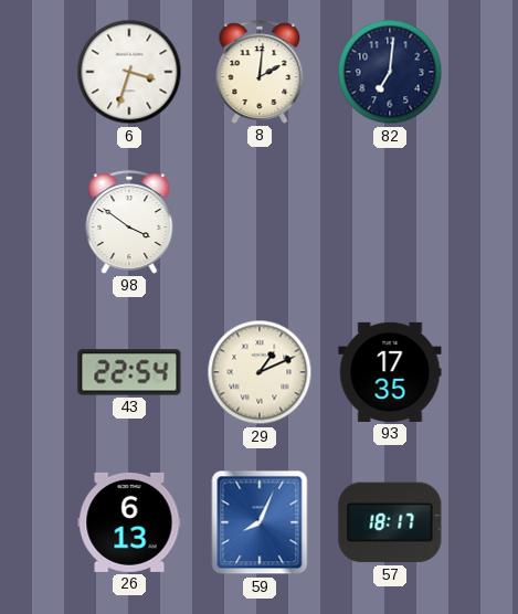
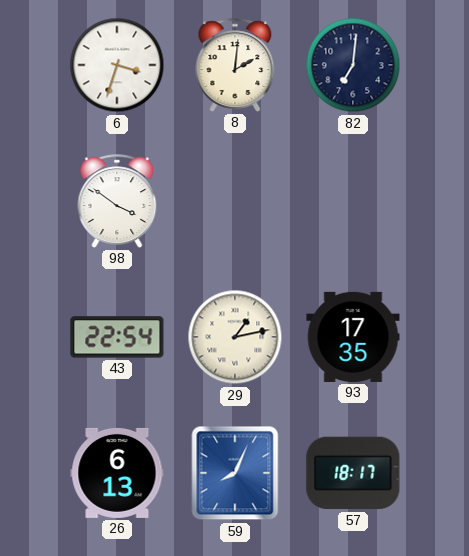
29: 1:11 -> 1:13
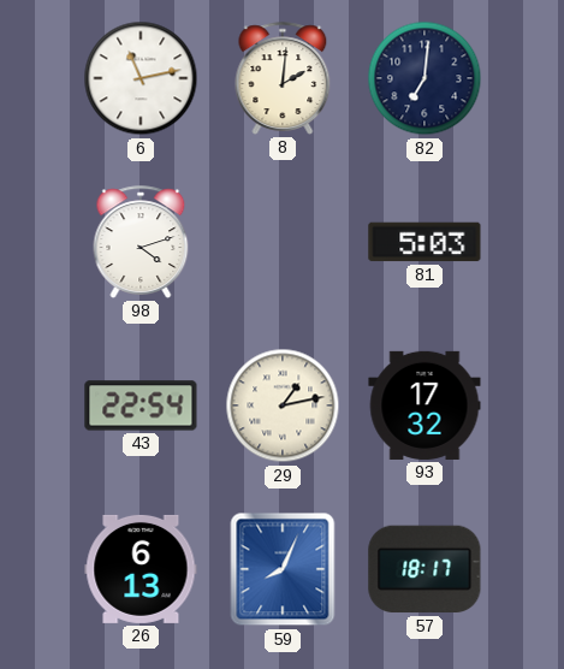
6: 3:33 -> 11:13
98: 3:51 -> 4:12
81: none -> 5:03
93: 17:35 -> 17:32
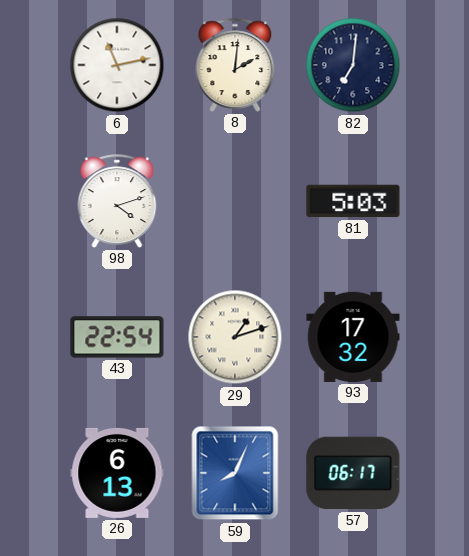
29: 1:13 -> 1:12
57: 18:17 -> 06:17
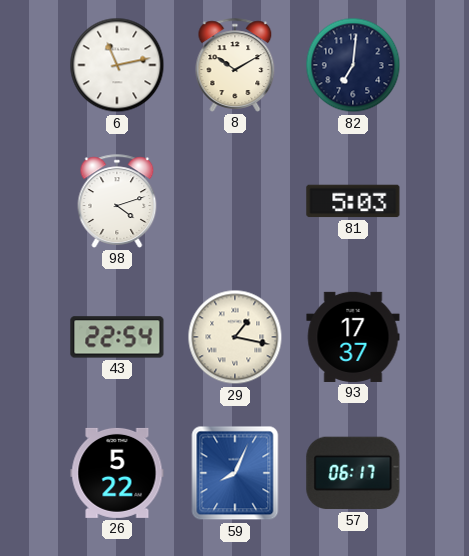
8: 2:01 -> 10:10
29: 1:12 -> 1:17
93: 17:32 -> 17:37
26: 6:13 -> 5:22
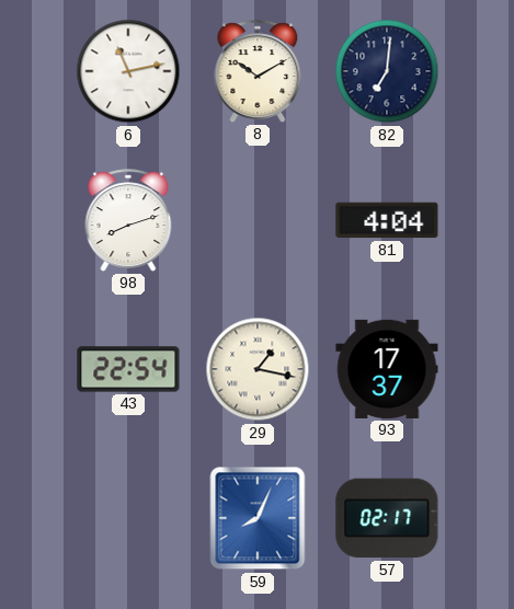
98: 4:12 -> 8:12
81: 5:03 -> 4:04
26: 5:22 -> none
57: 06:17 -> 02:17
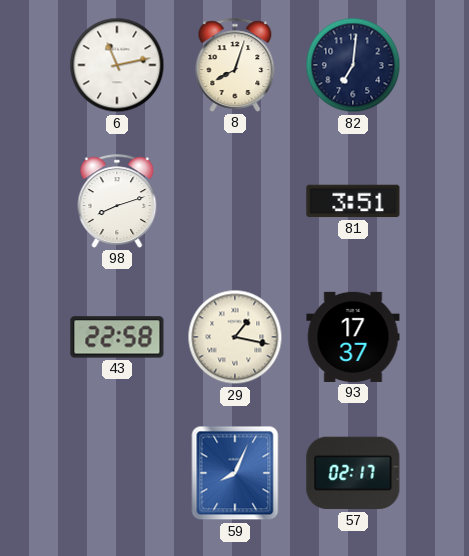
8: 10:10 -> 8:03
81: 4:04 -> 3:51
43: 22:54 -> 22:58
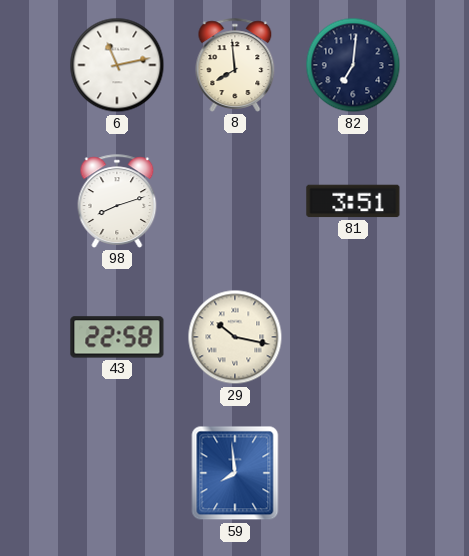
8: 8:03 -> 7:59
29: 1:17 -> 10:17
93: 17:37 -> none
59: 8:04 -> 7:59
57: 02:17 -> none
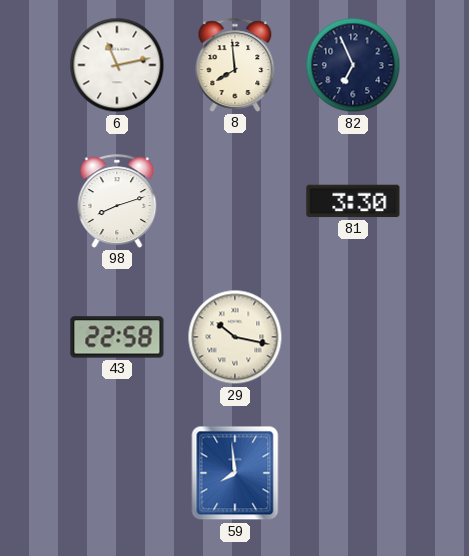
82: 7:01 -> 6:56
81: 3:51 -> 3:30
